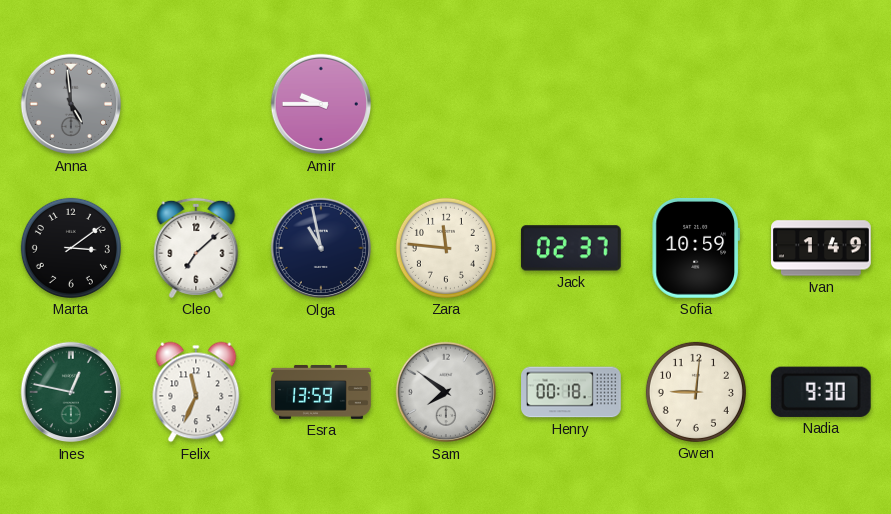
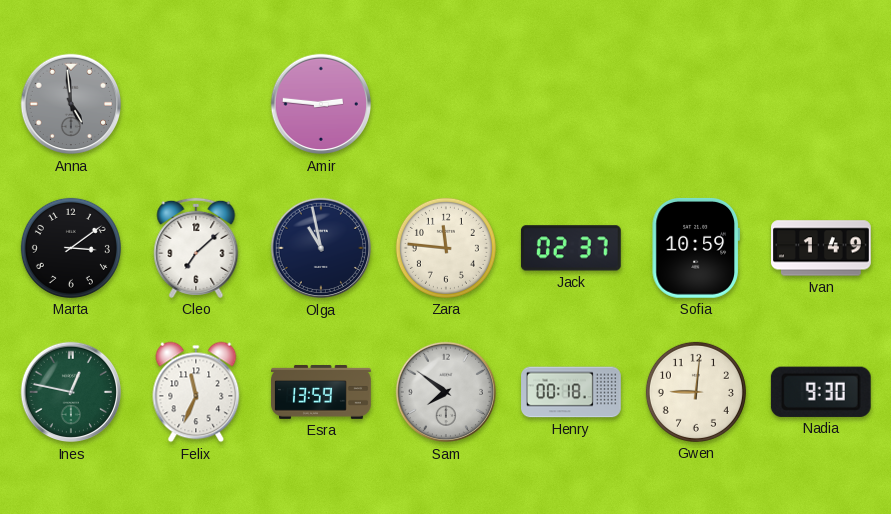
Amir: 9:45 -> 2:46
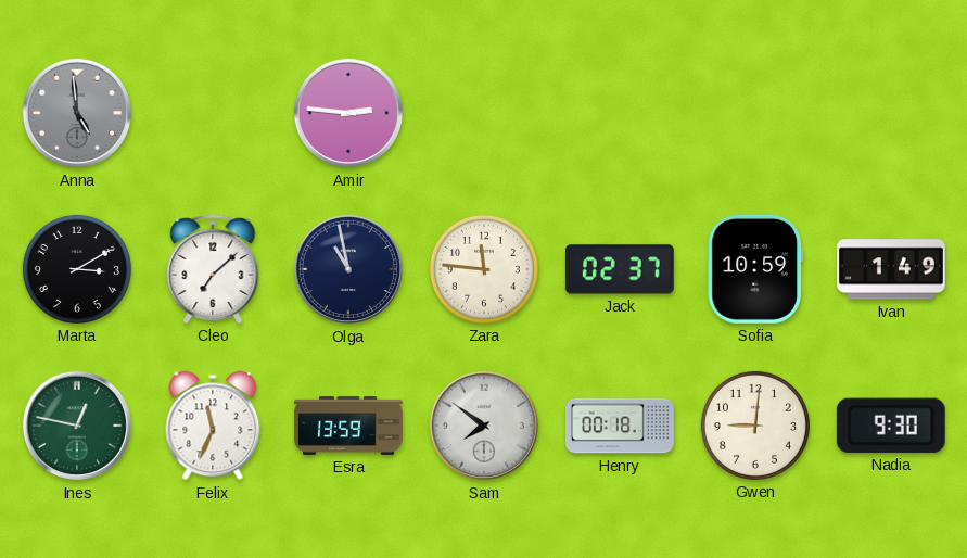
Marta: 3:09 -> 3:10
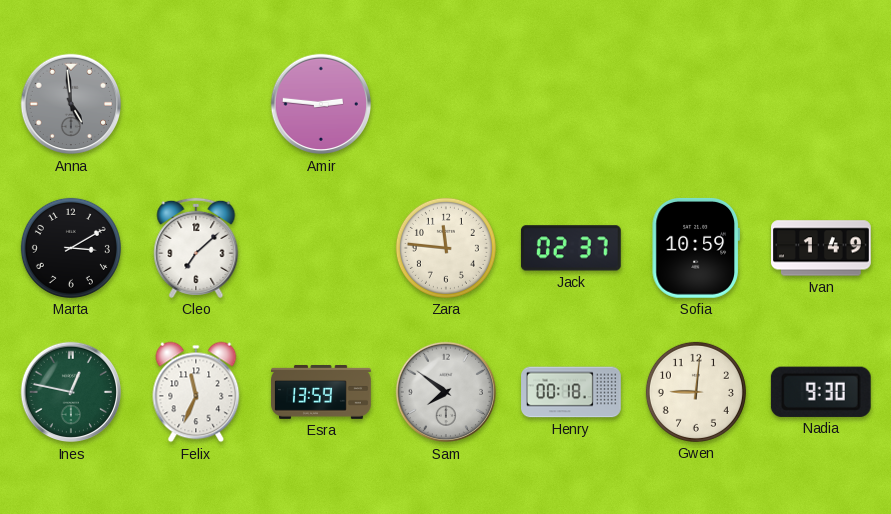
Olga: 10:58 -> none
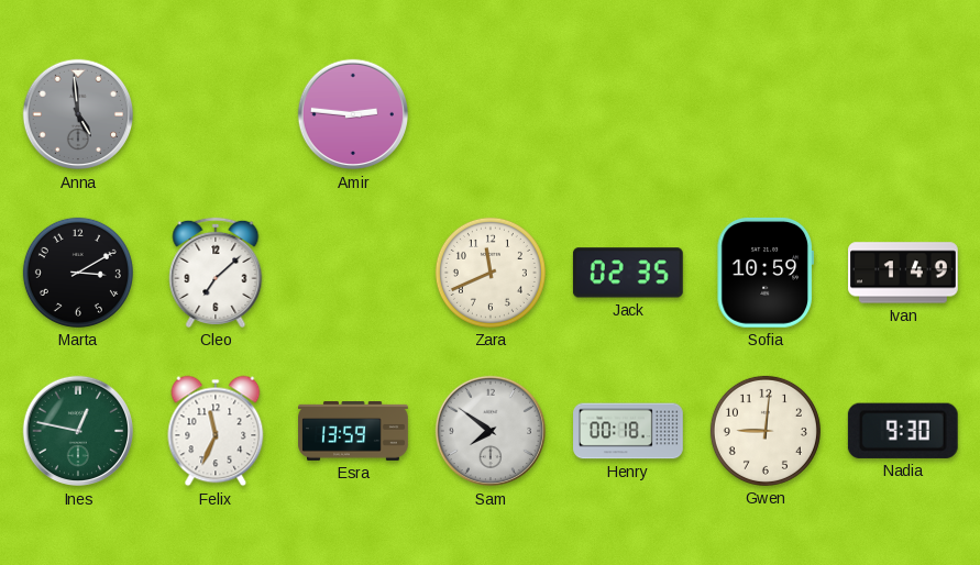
Zara: 11:46 -> 11:41
Jack: 02:37 -> 02:35
